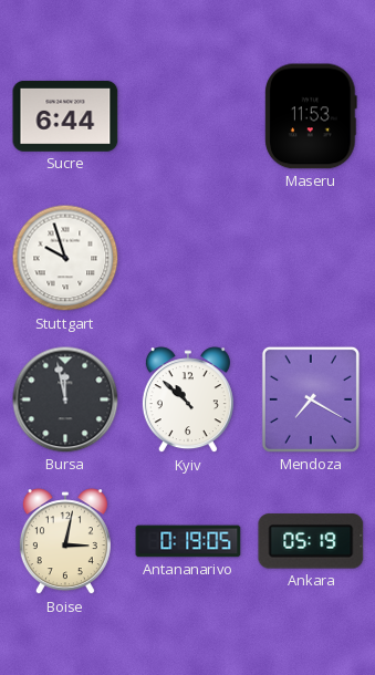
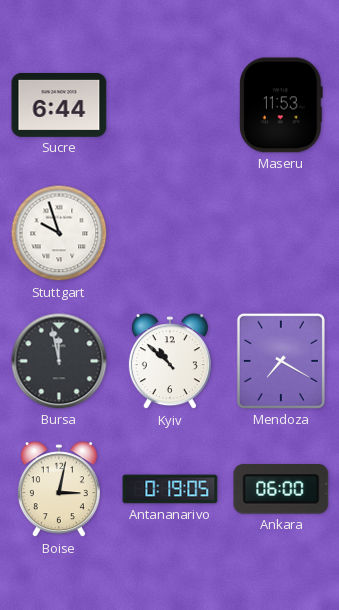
Ankara: 05:19 -> 06:00
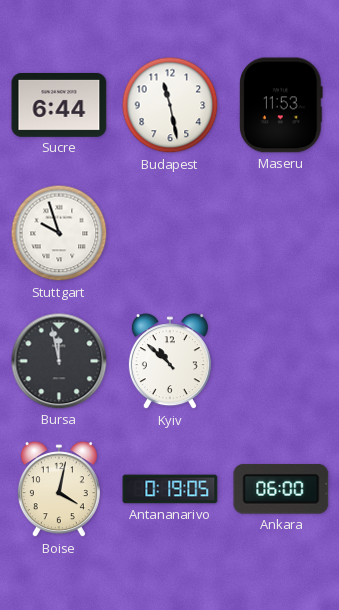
Budapest: none -> 11:28
Mendoza: 7:20 -> none
Boise: 3:02 -> 4:02
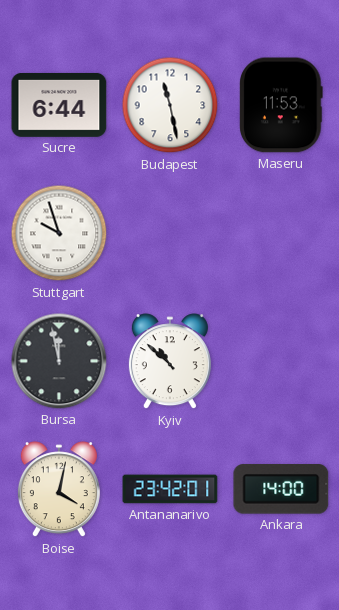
Antananarivo: 0:19 -> 23:42
Ankara: 06:00 -> 14:00
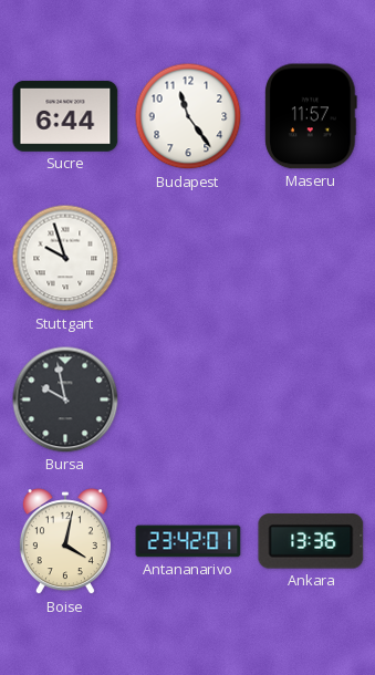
Budapest: 11:28 -> 11:24
Maseru: 11:53 -> 11:57
Bursa: 11:58 -> 9:58
Kyiv: 10:52 -> none
Ankara: 14:00 -> 13:36
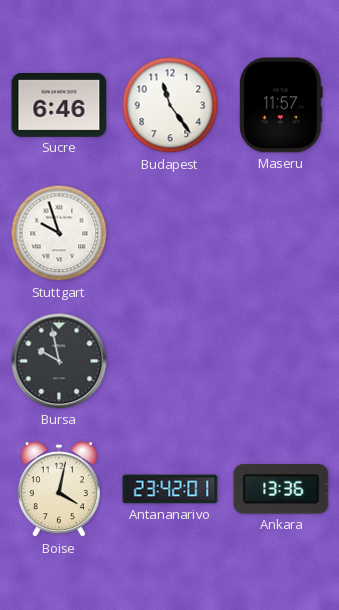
Sucre: 6:44 -> 6:46
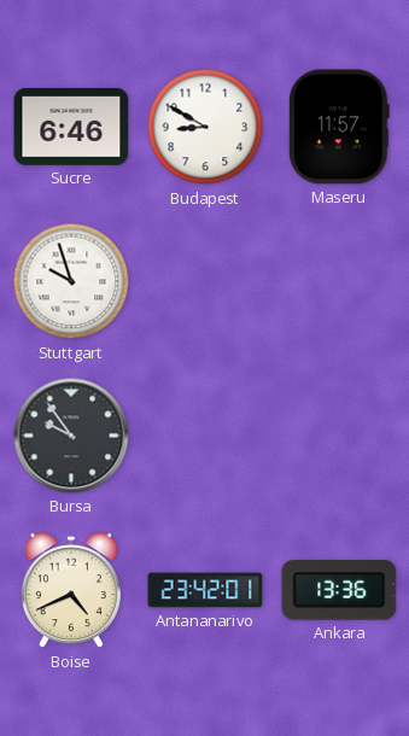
Budapest: 11:24 -> 8:50
Bursa: 9:58 -> 9:54
Boise: 4:02 -> 4:41
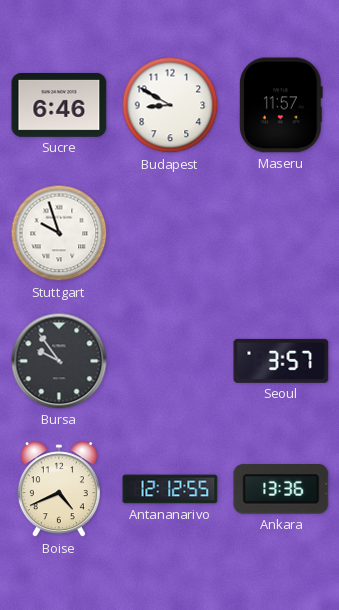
Seoul: none -> 3:57
Antananarivo: 23:42 -> 12:12
